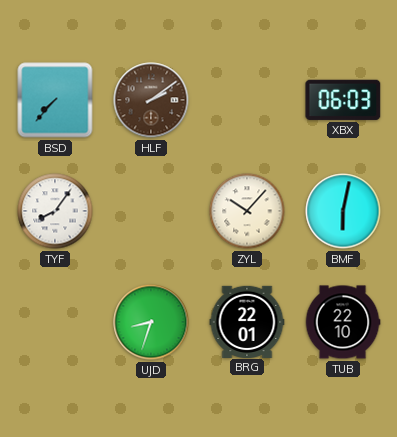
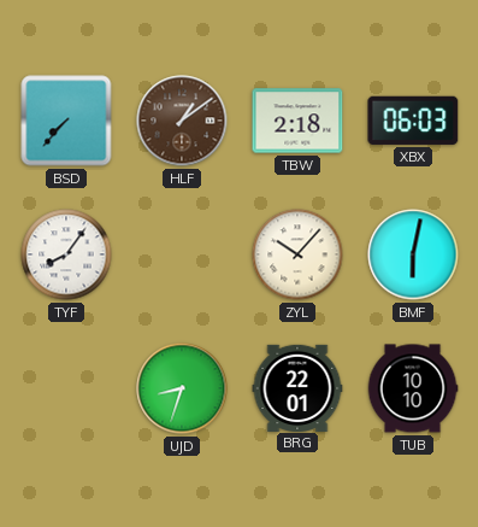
HLF: 2:09 -> 1:09
TBW: none -> 2:18
TUB: 22:10 -> 10:10
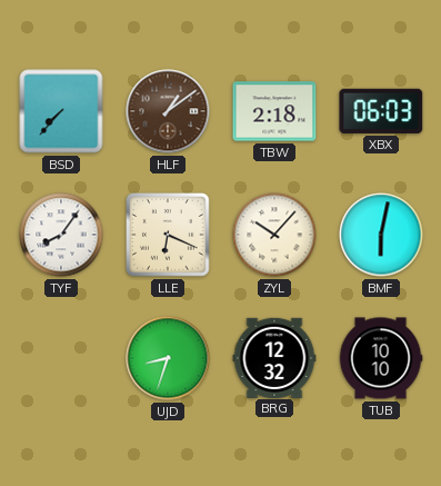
LLE: none -> 6:19
BRG: 22:01 -> 12:32
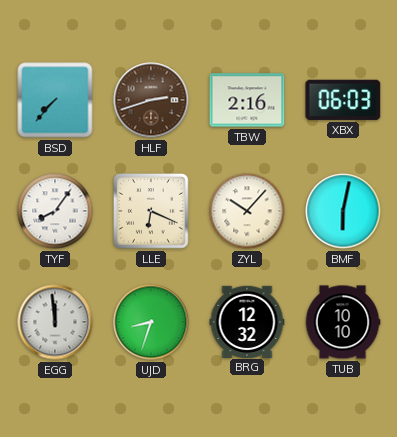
HLF: 1:09 -> 2:42
TBW: 2:18 -> 2:16
EGG: none -> 11:59
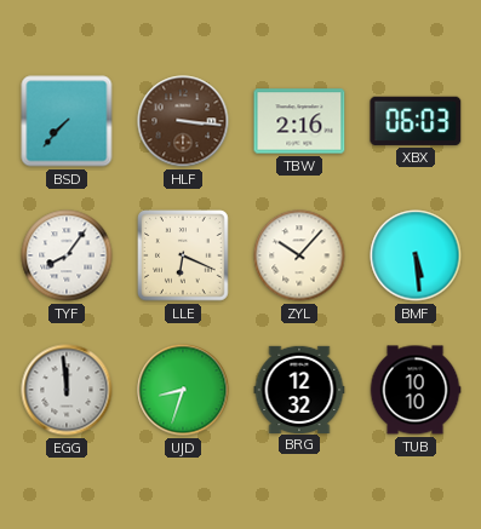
HLF: 2:42 -> 3:16
BMF: 6:02 -> 5:29
